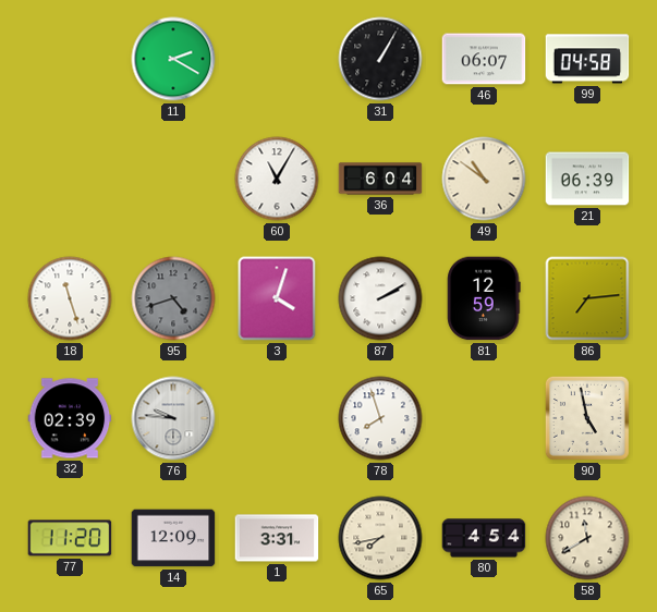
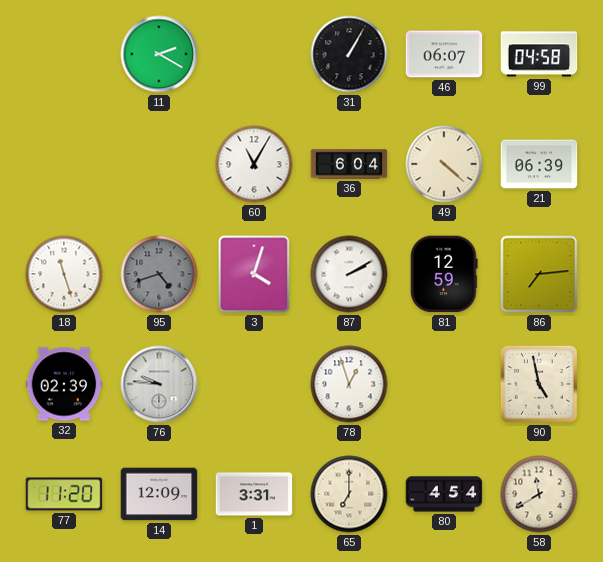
49: 10:51 -> 4:22
78: 7:57 -> 12:57
65: 7:43 -> 7:00
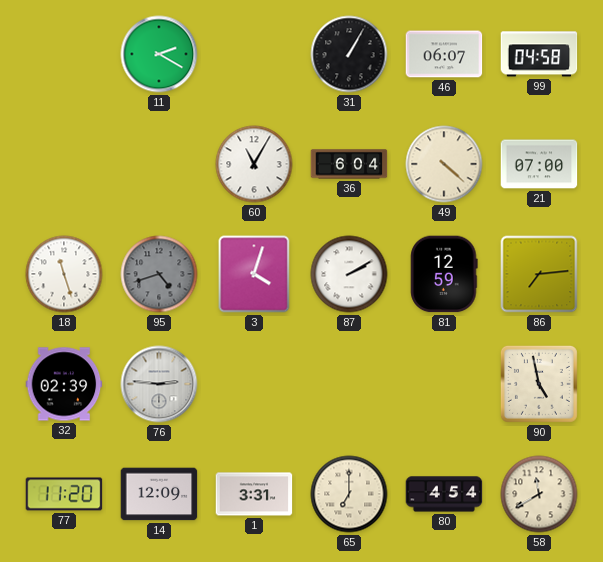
21: 06:39 -> 07:00
76: 9:46 -> 2:46
78: 12:57 -> none
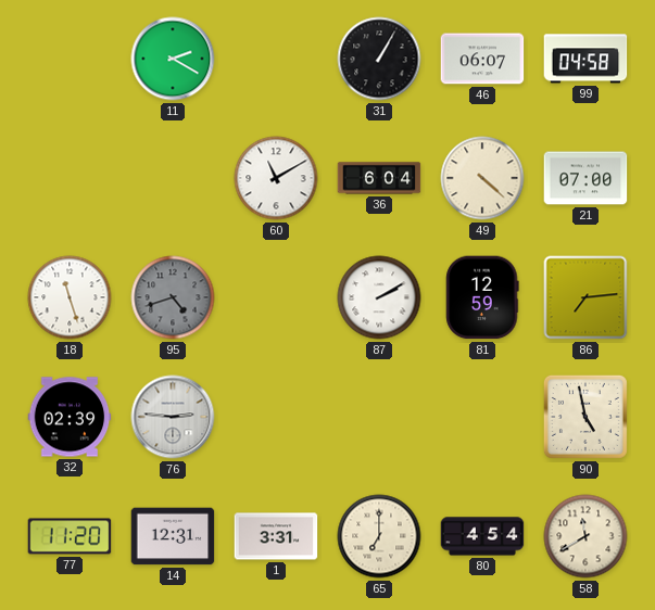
60: 11:05 -> 11:10
3: 4:03 -> none
14: 12:09 -> 12:31
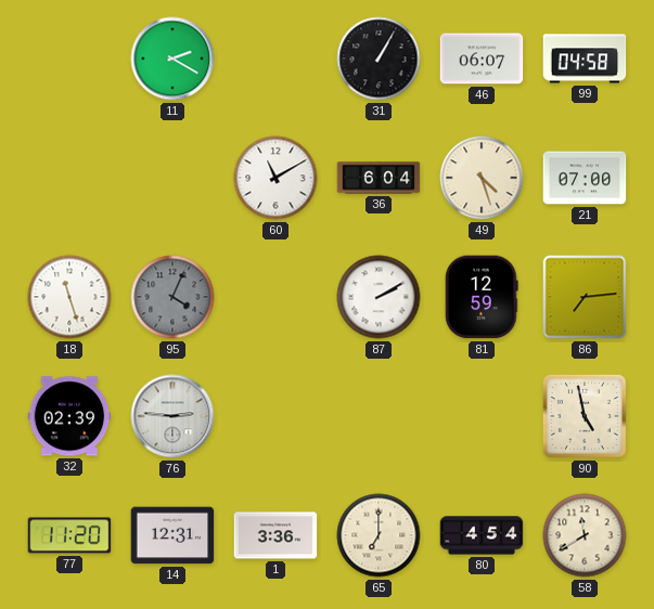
49: 4:22 -> 4:27
95: 4:42 -> 4:04
1: 3:31 -> 3:36
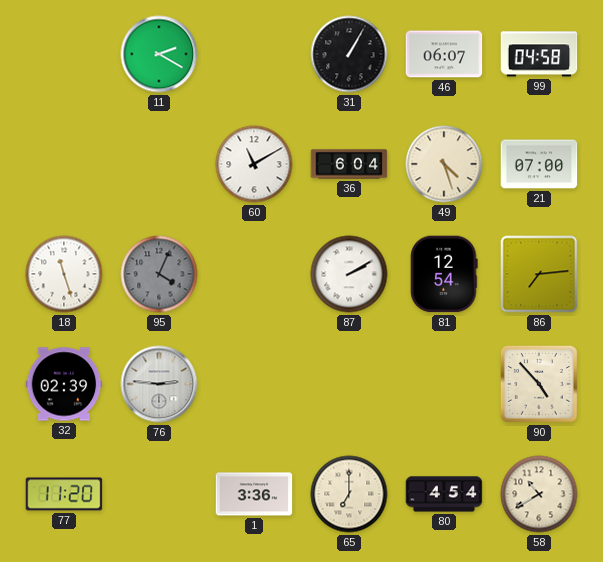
81: 12:59 -> 12:54
90: 4:58 -> 4:53
14: 12:31 -> none
58: 11:40 -> 10:40
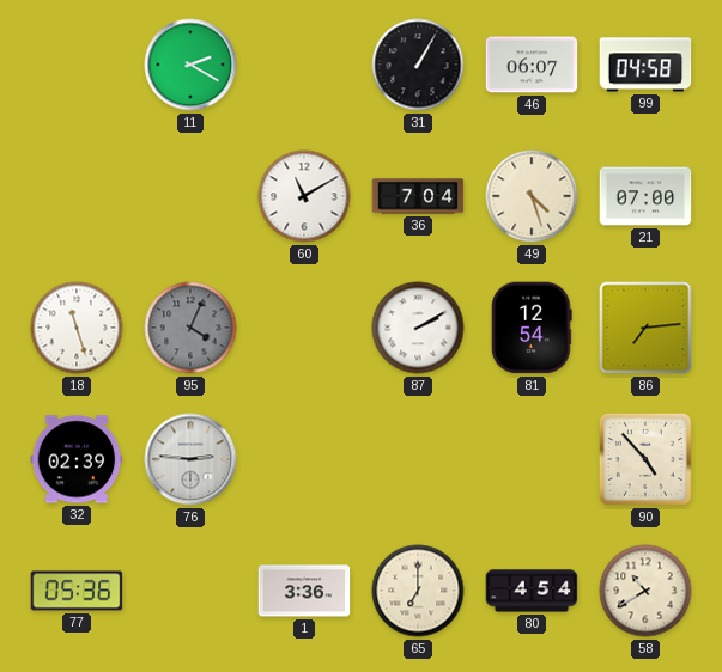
36: 6:04 -> 7:04
77: 11:20 -> 05:36
